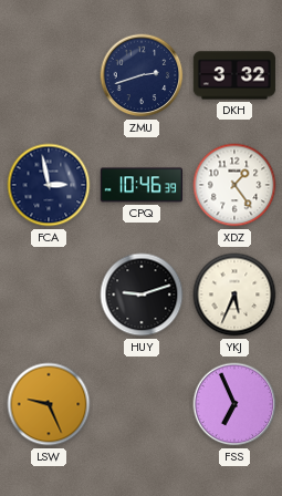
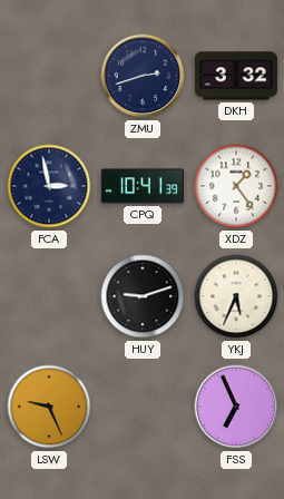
CPQ: 10:46 -> 10:41
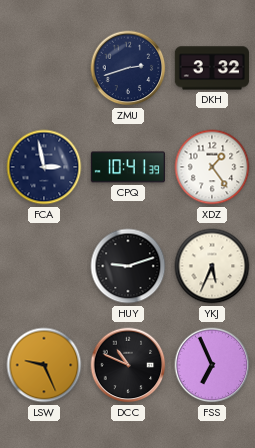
DCC: none -> 10:49
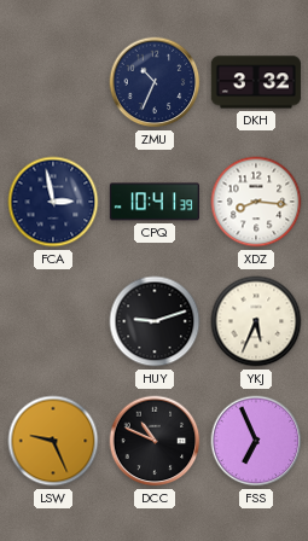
ZMU: 2:42 -> 10:34
XDZ: 1:24 -> 8:16
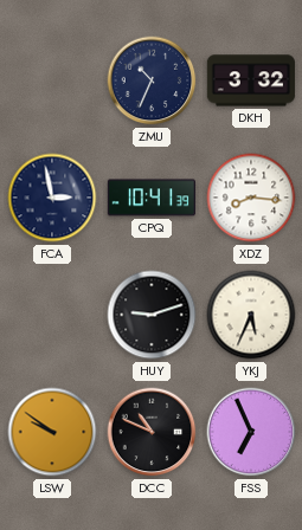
LSW: 9:26 -> 9:51
